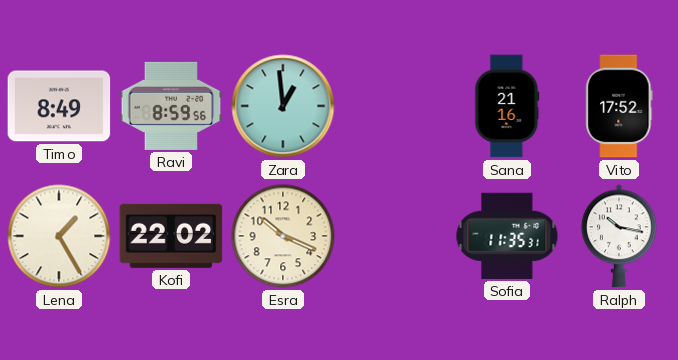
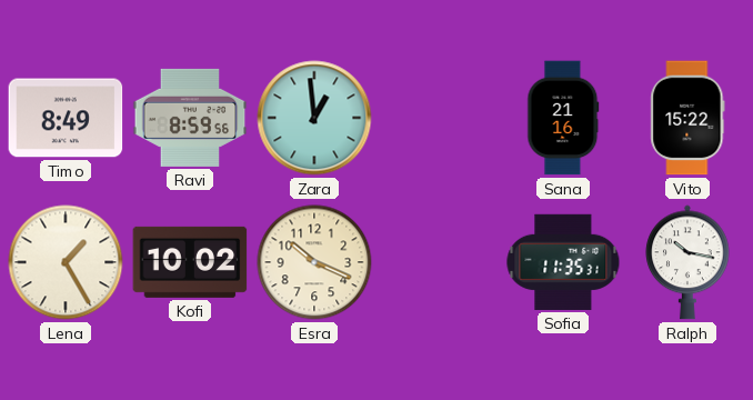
Vito: 17:52 -> 15:22
Kofi: 22:02 -> 10:02
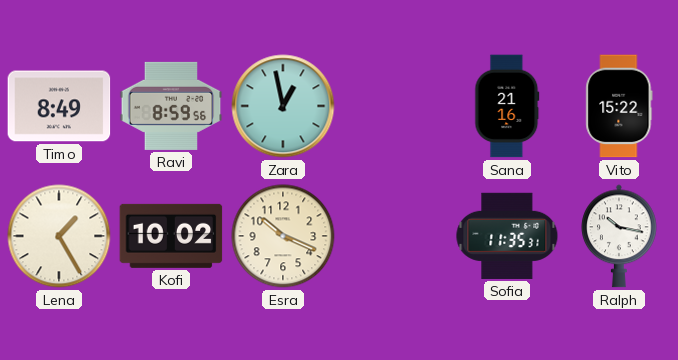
Zara: 12:59 -> 12:58
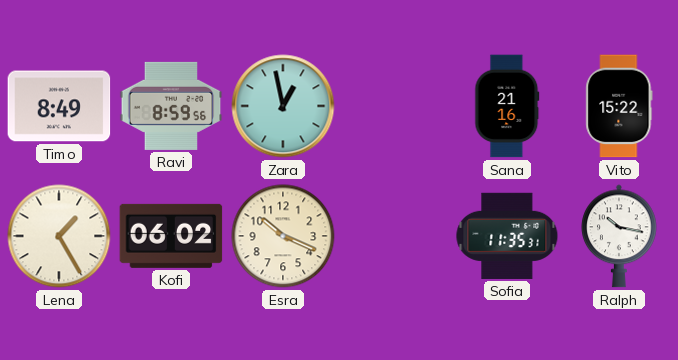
Kofi: 10:02 -> 06:02
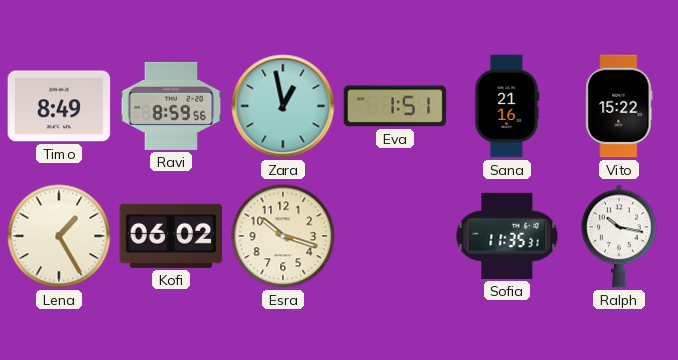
Eva: none -> 1:51
Esra: 10:19 -> 10:18
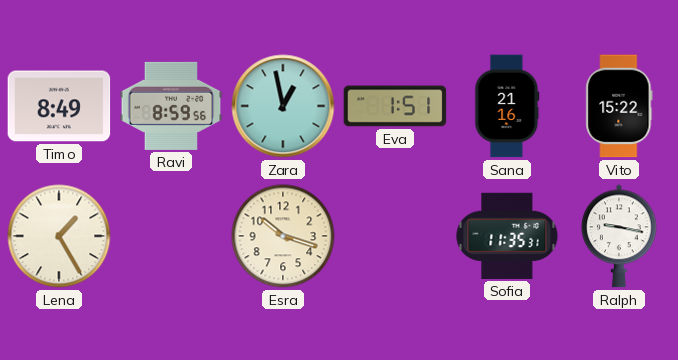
Kofi: 06:02 -> none
Ralph: 10:17 -> 9:17
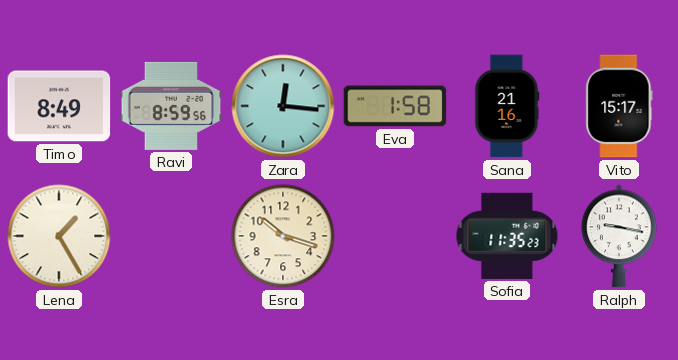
Zara: 12:58 -> 12:16
Eva: 1:51 -> 1:58
Vito: 15:22 -> 15:17
Sofia: 11:35:31 -> 11:35:23
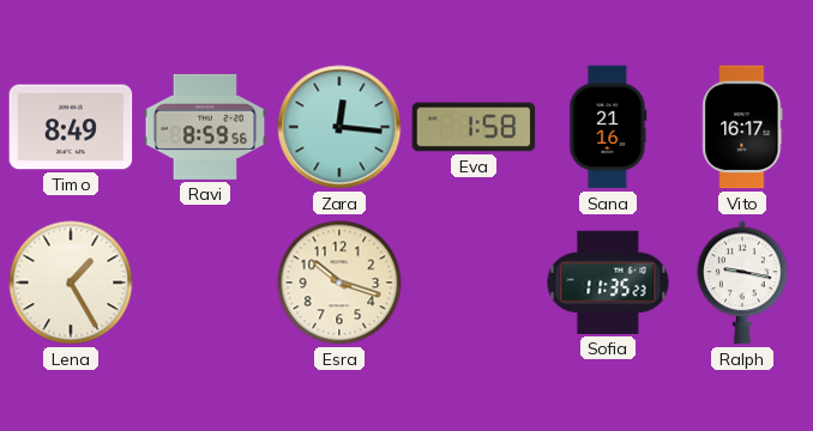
Vito: 15:17 -> 16:17
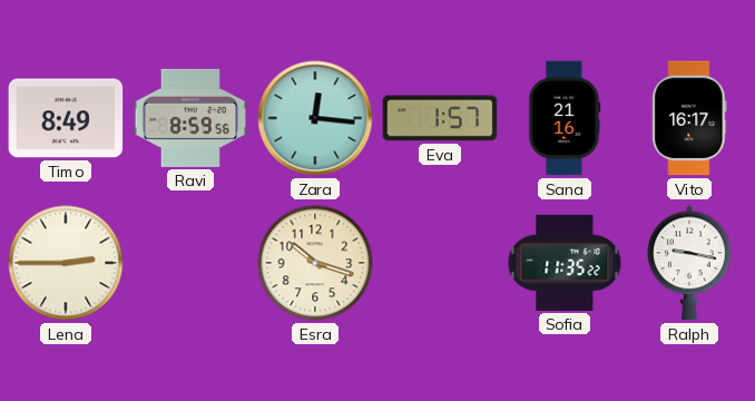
Eva: 1:58 -> 1:57
Lena: 1:25 -> 2:45
Sofia: 11:35:23 -> 11:35:22
